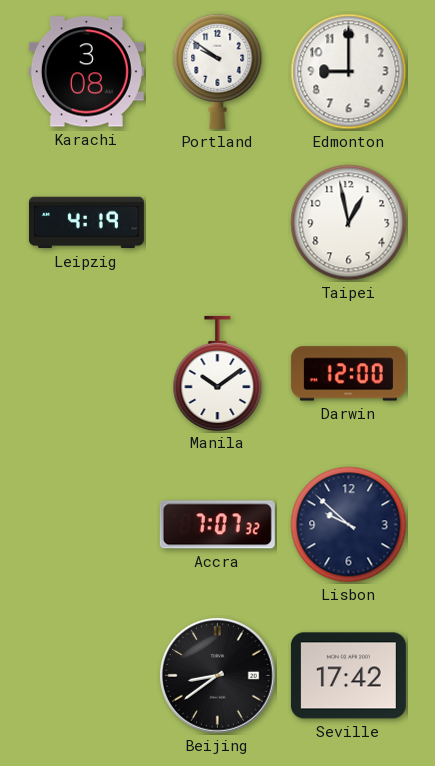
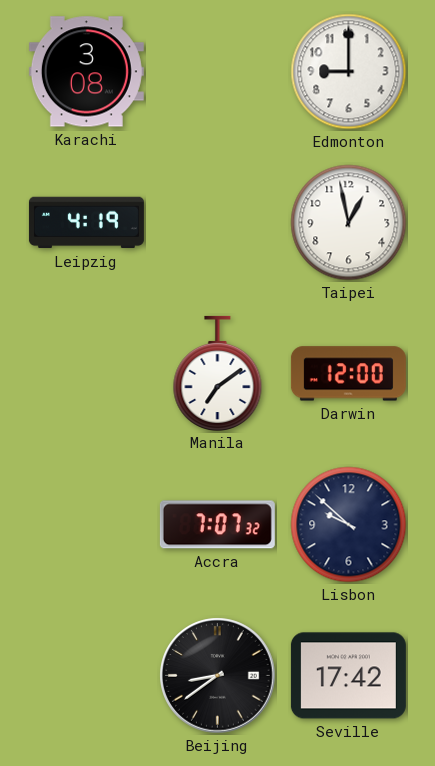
Portland: 9:51 -> none
Manila: 10:09 -> 7:09
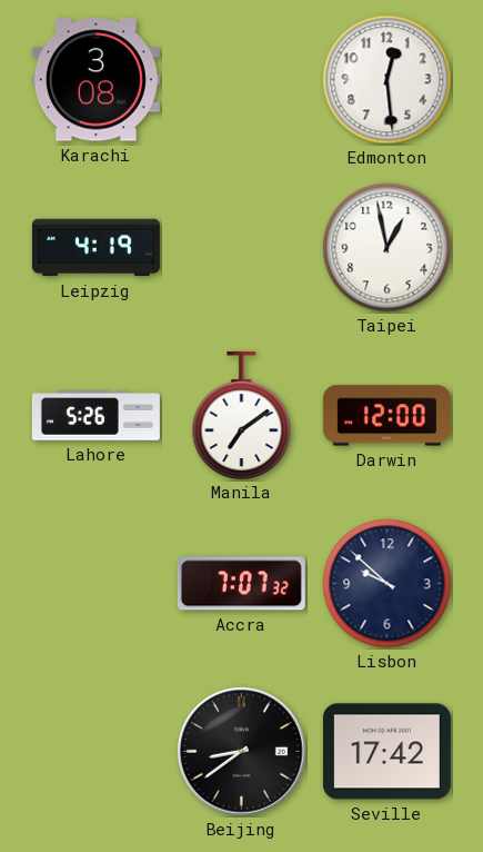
Edmonton: 9:00 -> 12:29
Lahore: none -> 5:26
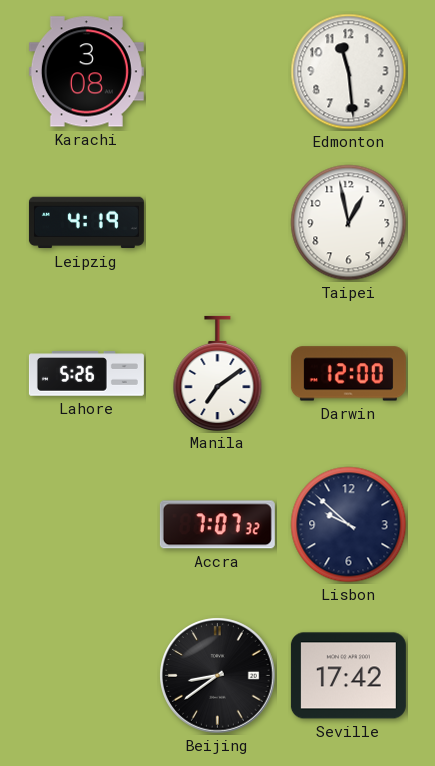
Edmonton: 12:29 -> 11:29
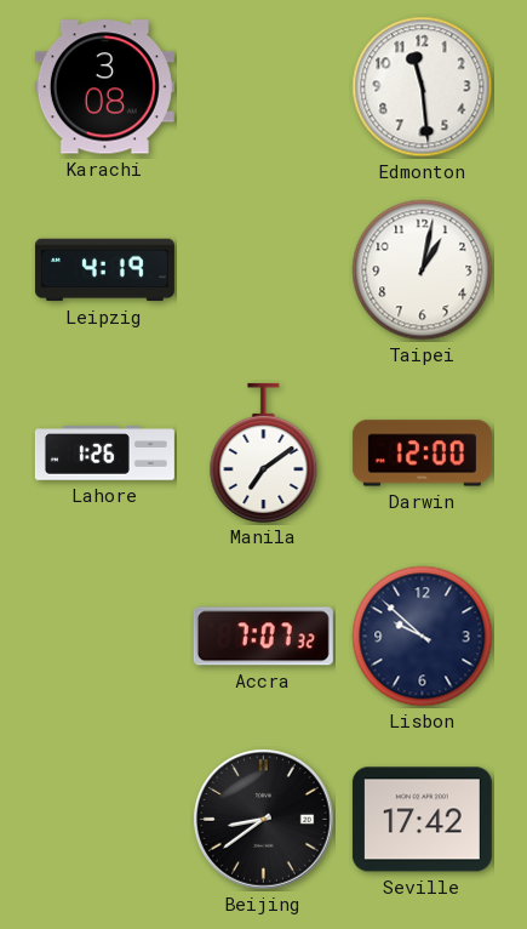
Taipei: 12:58 -> 1:02
Lahore: 5:26 -> 1:26
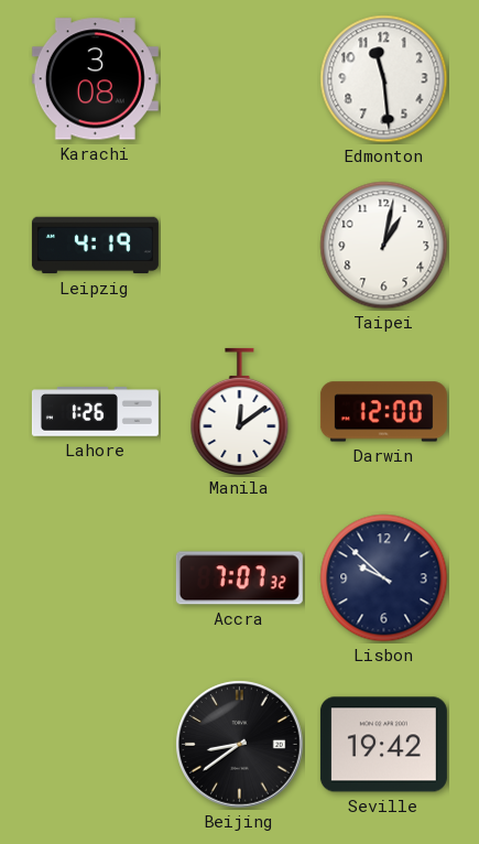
Manila: 7:09 -> 12:09
Seville: 17:42 -> 19:42
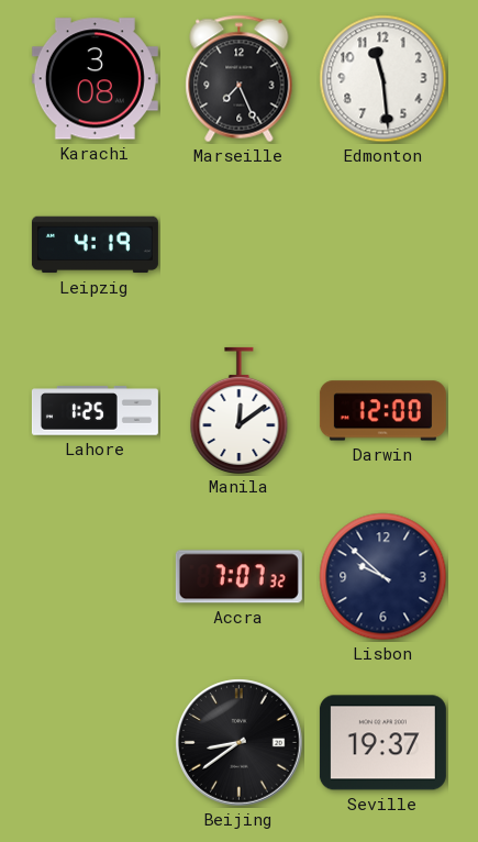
Marseille: none -> 7:26
Taipei: 1:02 -> none
Lahore: 1:26 -> 1:25
Seville: 19:42 -> 19:37
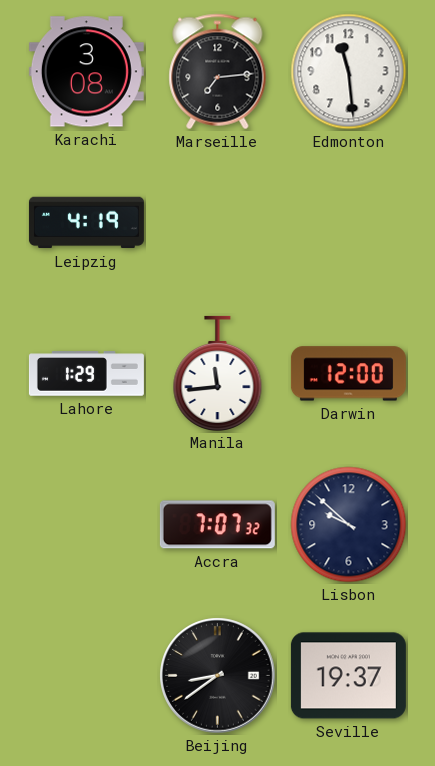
Marseille: 7:26 -> 7:14
Lahore: 1:25 -> 1:29
Manila: 12:09 -> 11:44
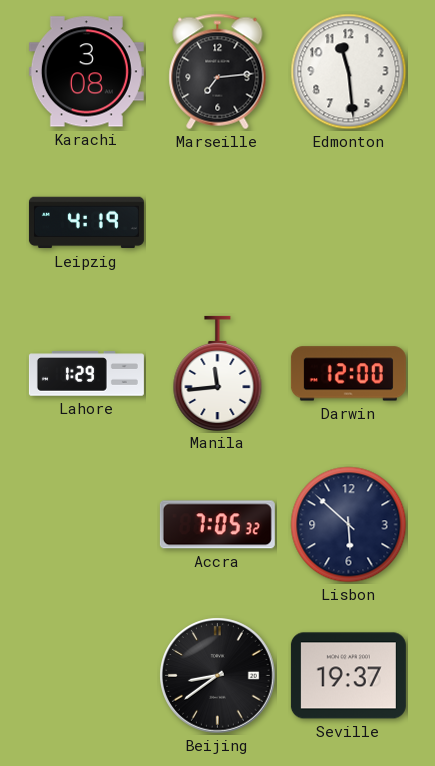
Accra: 7:07 -> 7:05
Lisbon: 9:52 -> 5:52
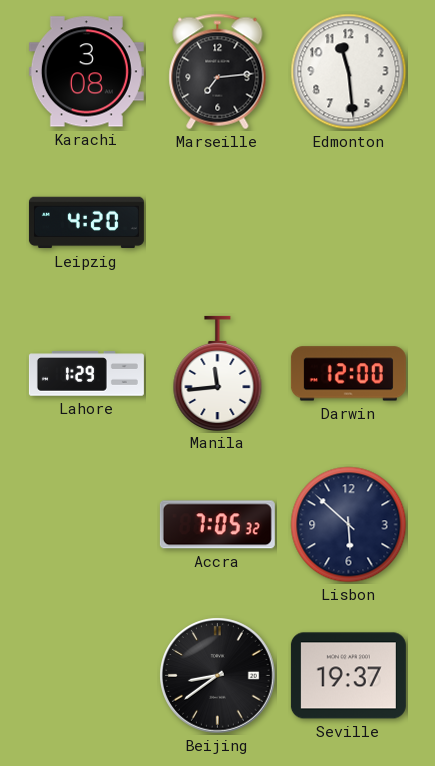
Leipzig: 4:19 -> 4:20
